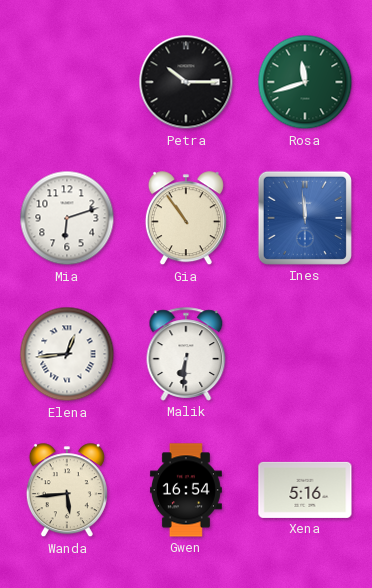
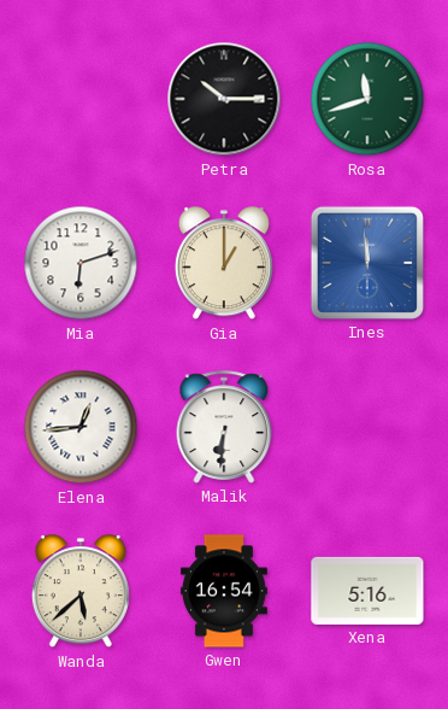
Gia: 10:54 -> 1:00
Wanda: 5:44 -> 5:38
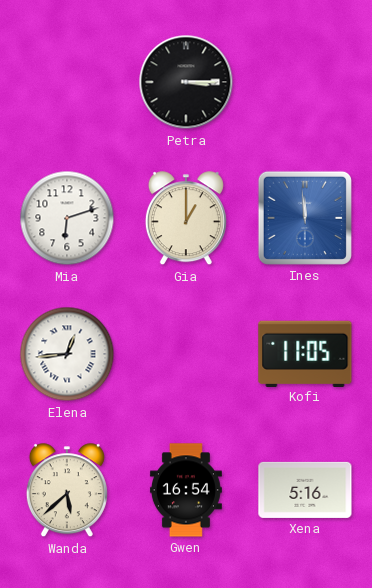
Petra: 10:15 -> 3:15
Rosa: 11:42 -> none
Malik: 6:31 -> none
Kofi: none -> 11:05
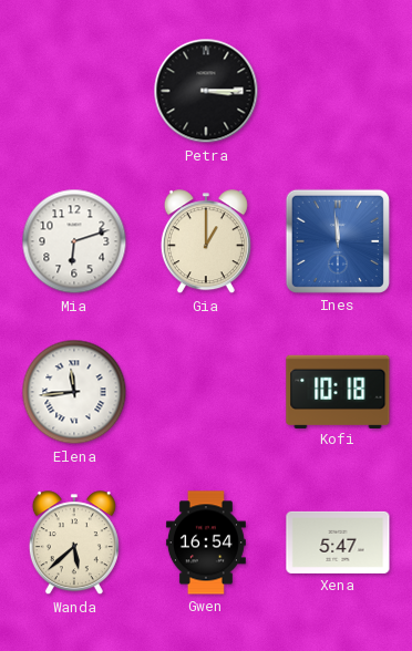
Elena: 12:44 -> 11:44
Kofi: 11:05 -> 10:18
Xena: 5:16 -> 5:47
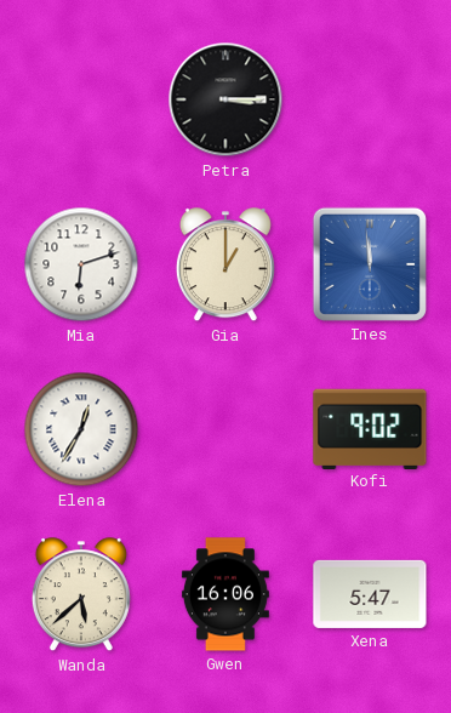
Elena: 11:44 -> 12:35
Kofi: 10:18 -> 9:02
Gwen: 16:54 -> 16:06
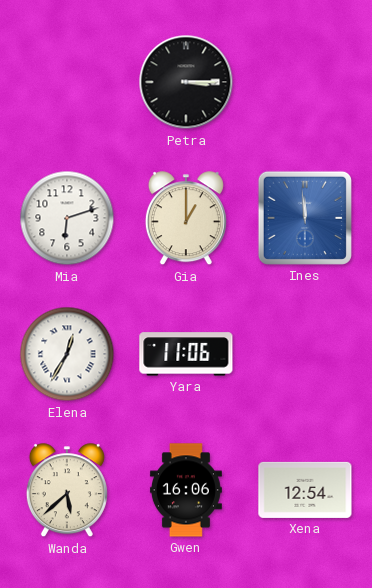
Yara: none -> 11:06
Kofi: 9:02 -> none
Xena: 5:47 -> 12:54
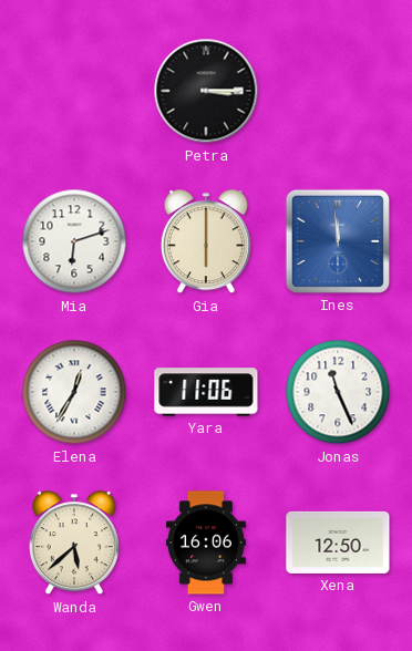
Gia: 1:00 -> 6:00
Jonas: none -> 11:26
Xena: 12:54 -> 12:50
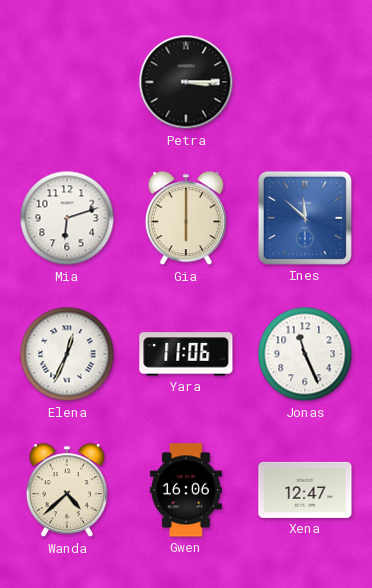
Ines: 11:59 -> 11:52
Elena: 12:35 -> 12:34
Wanda: 5:38 -> 4:38
Xena: 12:50 -> 12:47
